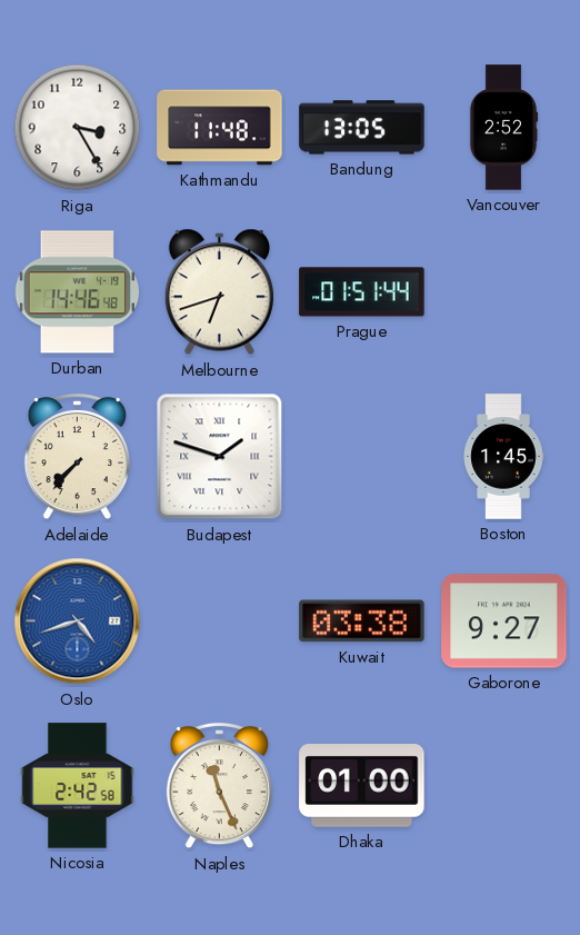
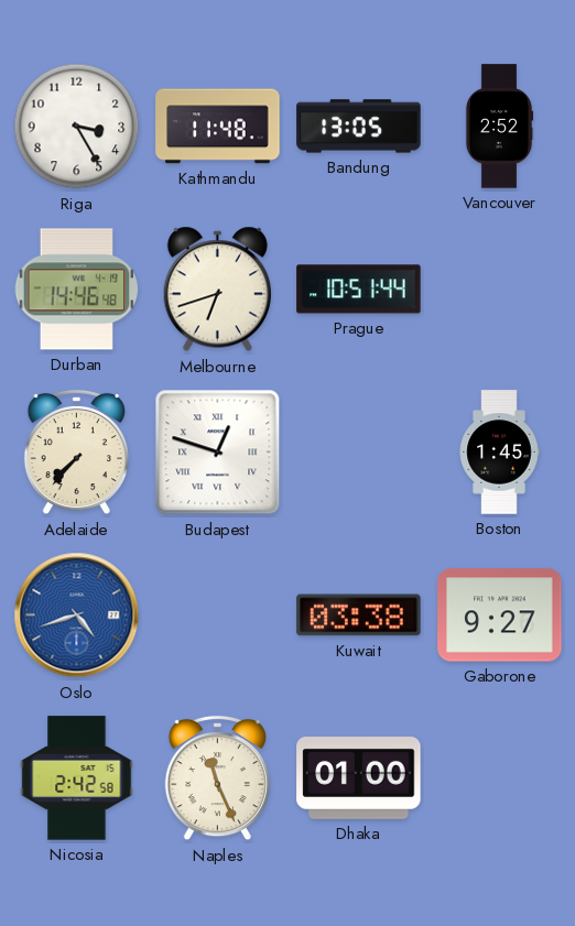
Prague: 01:51 -> 10:51
Budapest: 1:48 -> 12:48
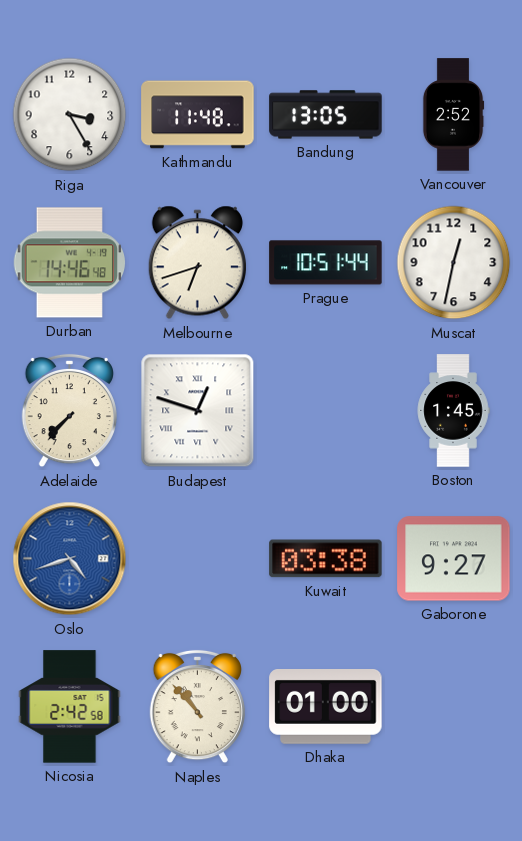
Muscat: none -> 12:32
Naples: 11:26 -> 10:53
